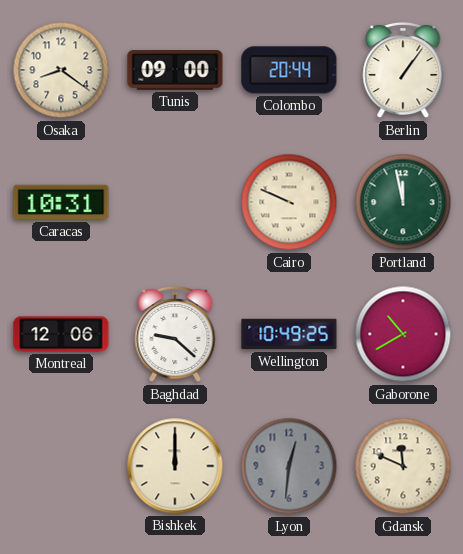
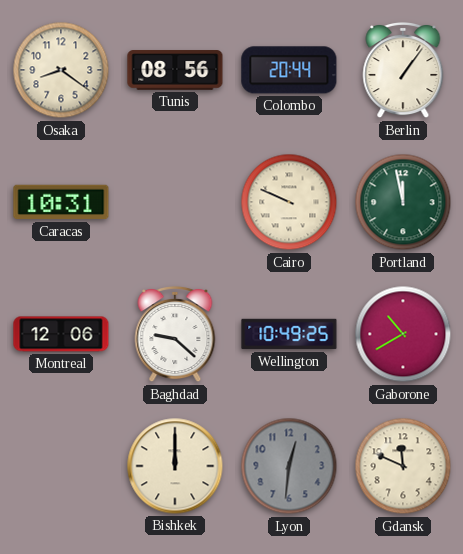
Tunis: 09:00 -> 08:56
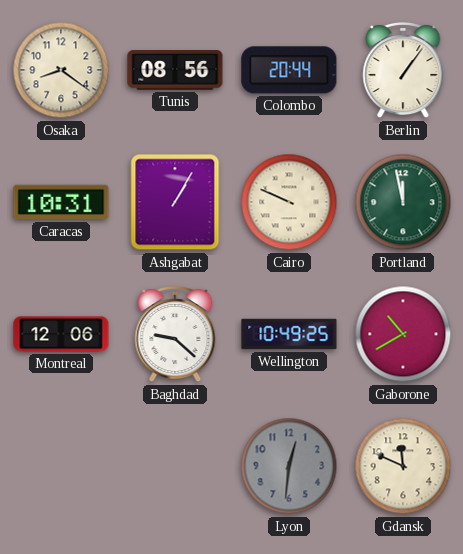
Ashgabat: none -> 1:05
Bishkek: 12:00 -> none
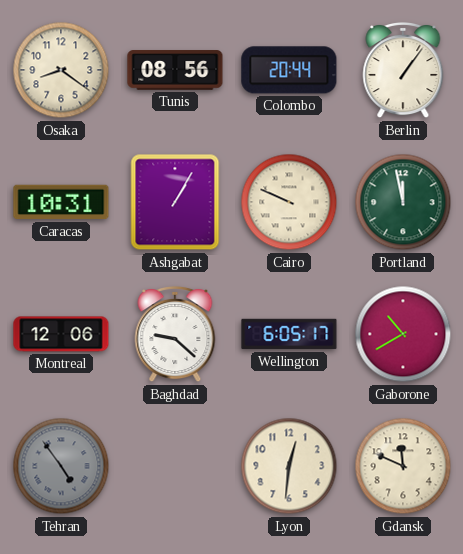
Wellington: 10:49 -> 6:05
Tehran: none -> 4:54
Lyon dial: grey -> cream
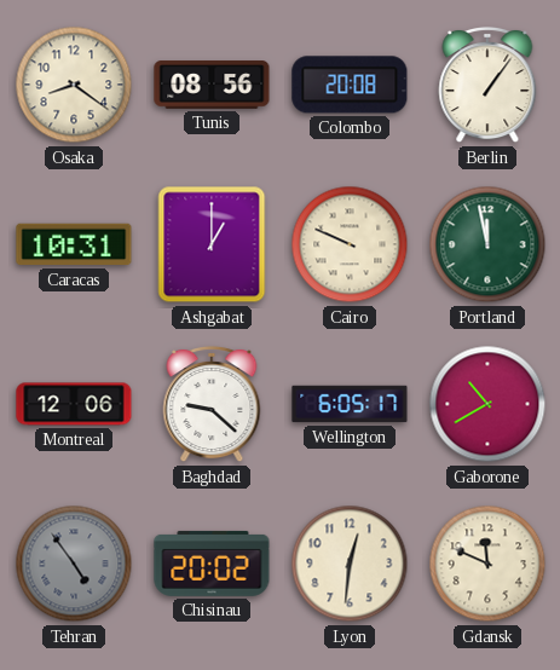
Colombo: 20:44 -> 20:08
Ashgabat: 1:05 -> 1:00
Chisinau: none -> 20:02
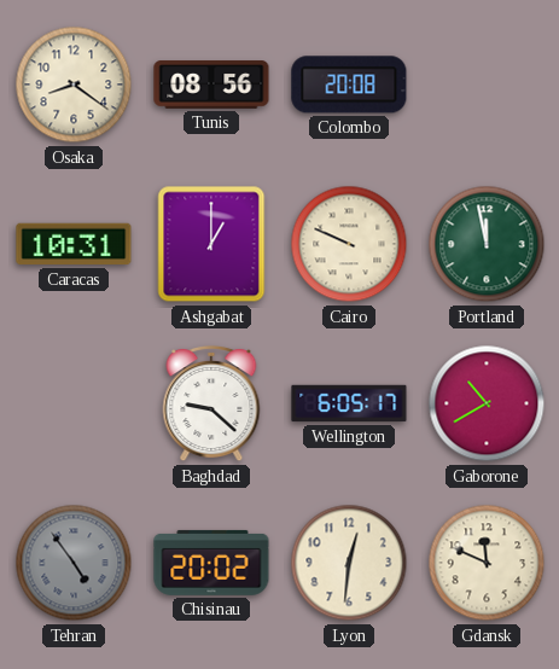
Berlin: 1:06 -> none
Montreal: 12:06 -> none
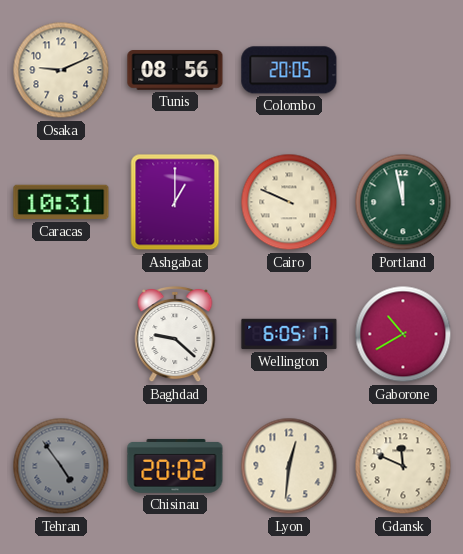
Osaka: 8:21 -> 9:11
Colombo: 20:08 -> 20:05
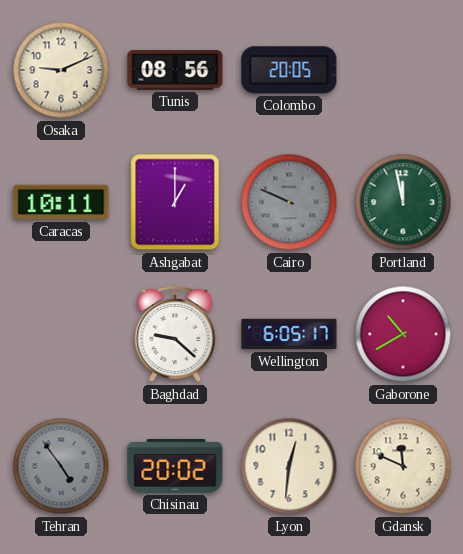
Caracas: 10:31 -> 10:11
Cairo dial: cream -> grey
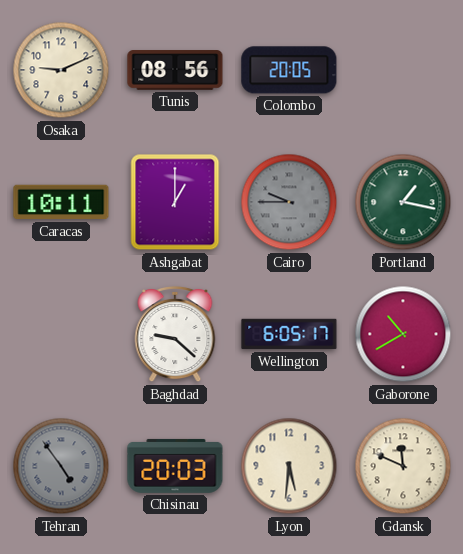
Cairo: 9:49 -> 9:45
Portland: 11:58 -> 1:17
Chisinau: 20:02 -> 20:03
Lyon: 12:31 -> 5:31
